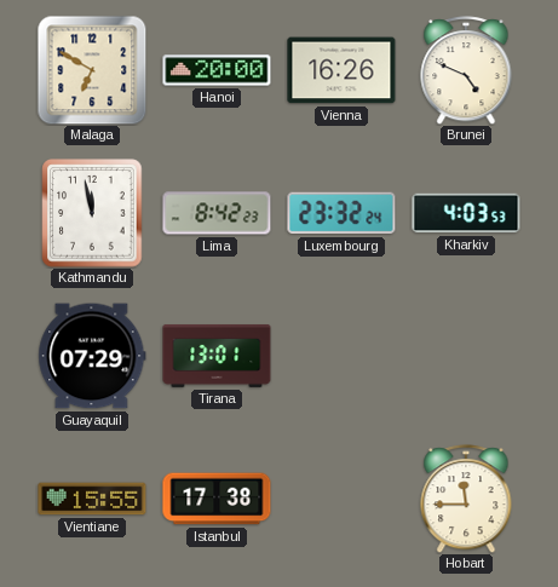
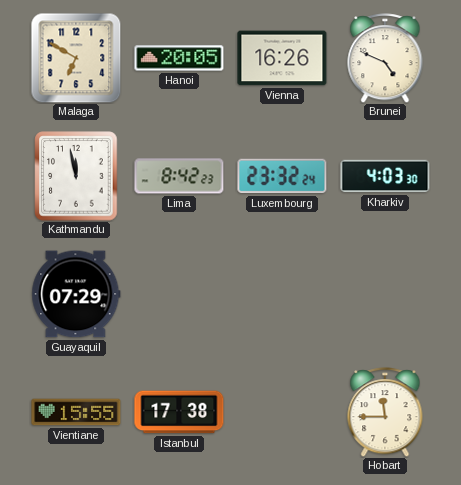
Hanoi: 20:00 -> 20:05
Kharkiv: 4:03:53 -> 4:03:30
Tirana: 13:01 -> none
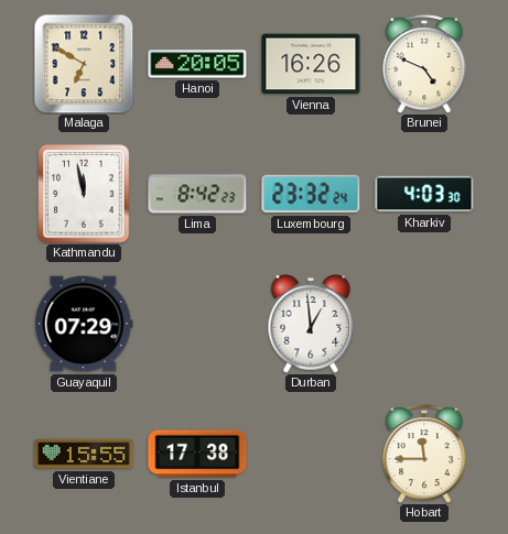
Durban: none -> 12:59
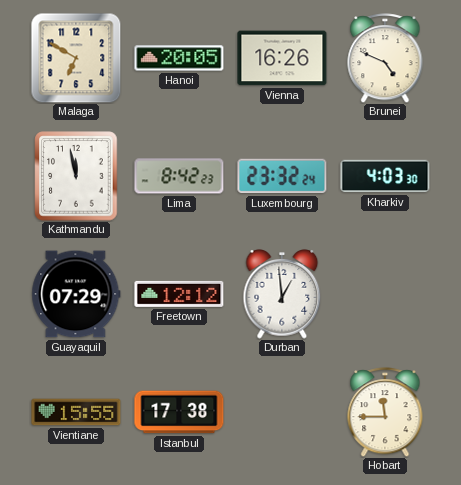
Freetown: none -> 12:12
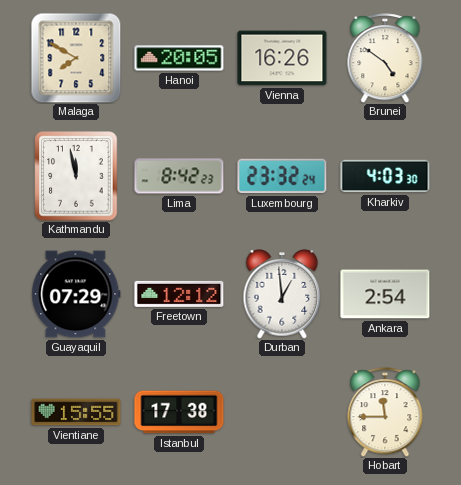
Malaga: 6:50 -> 7:50
Brunei: 4:49 -> 4:51
Ankara: none -> 2:54
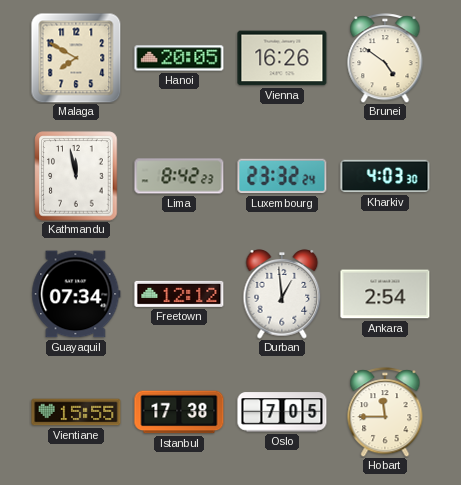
Guayaquil: 07:29 -> 07:34
Oslo: none -> 7:05
